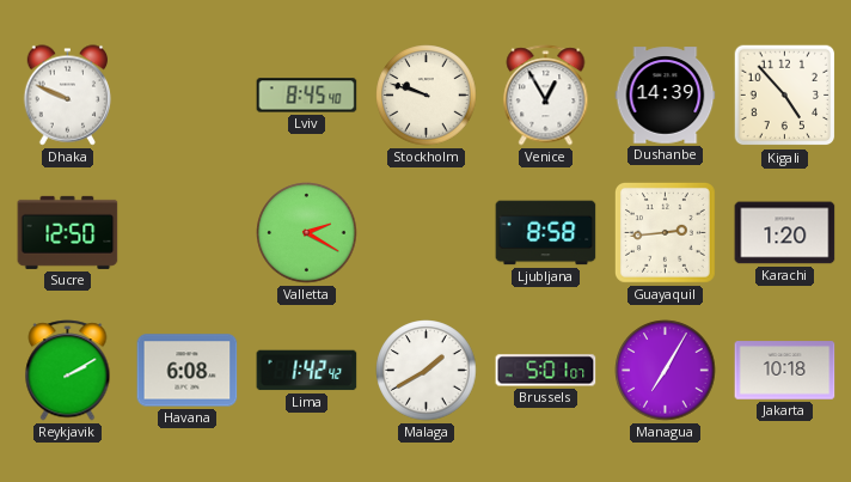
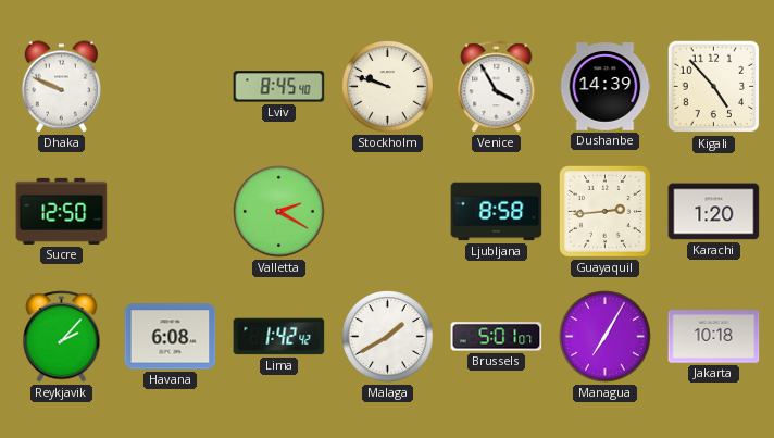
Venice: 12:55 -> 3:55
Reykjavik: 2:10 -> 2:07
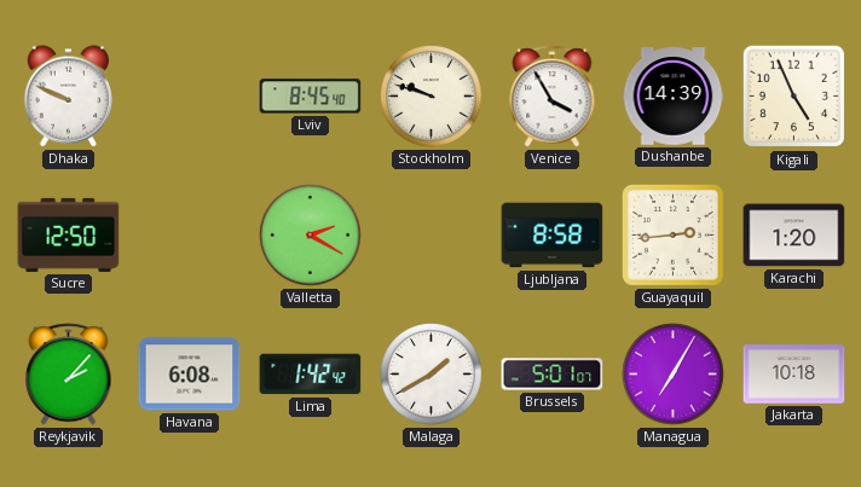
Kigali: 4:53 -> 4:56
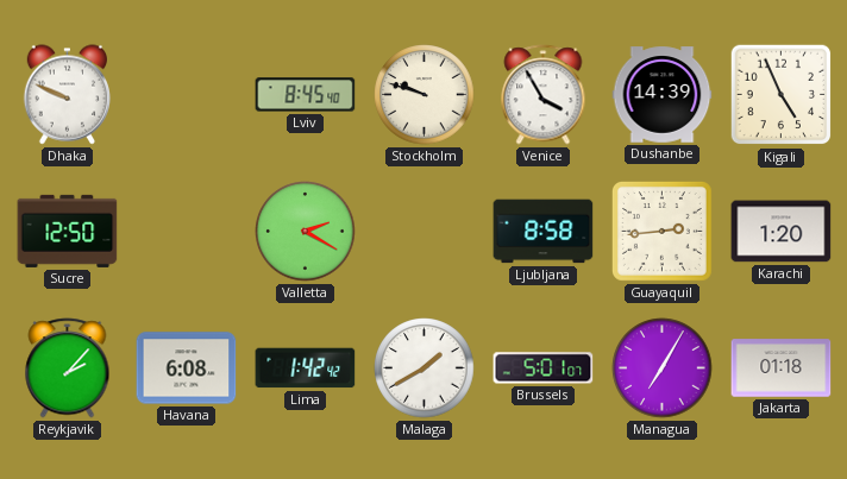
Jakarta: 10:18 -> 01:18
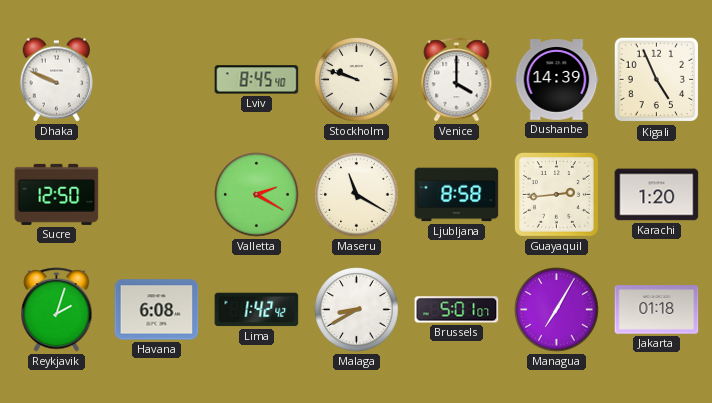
Venice: 3:55 -> 4:00
Maseru: none -> 11:20
Reykjavik: 2:07 -> 2:03
Malaga: 1:40 -> 8:40
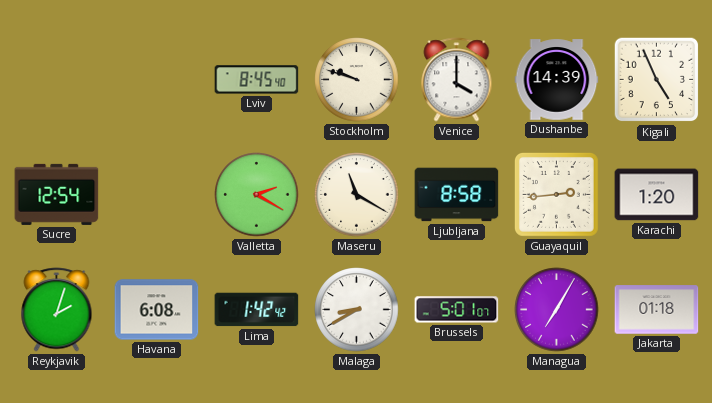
Dhaka: 9:49 -> none
Sucre: 12:50 -> 12:54
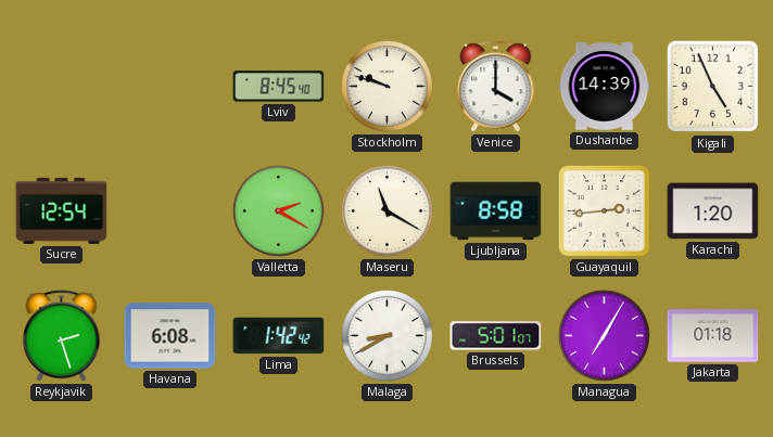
Reykjavik: 2:03 -> 2:27
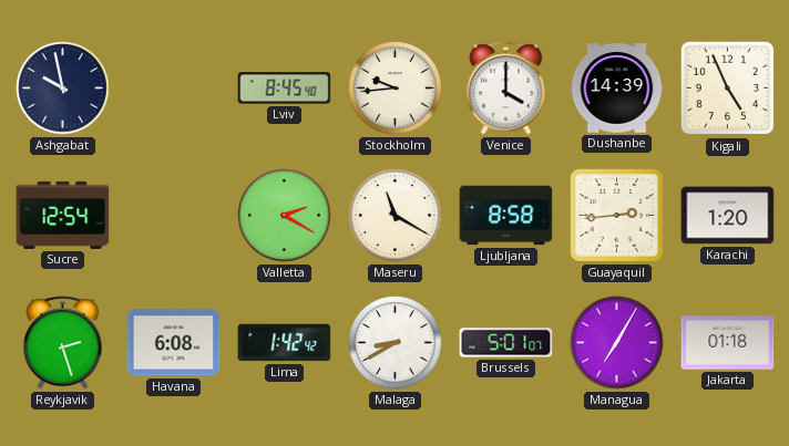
Ashgabat: none -> 9:58
Stockholm: 9:48 -> 9:44
